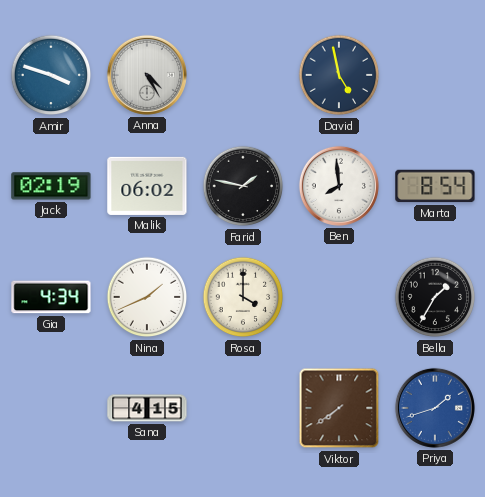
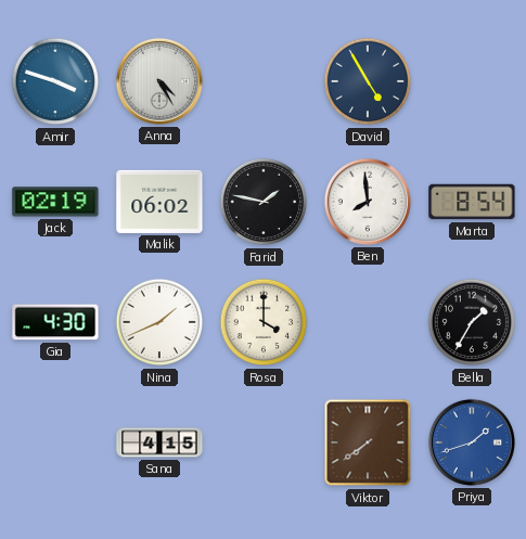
David: 4:58 -> 4:55
Gia: 4:34 -> 4:30
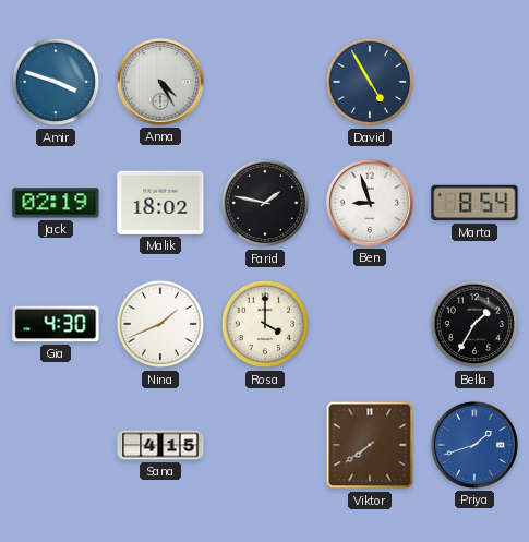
Malik: 06:02 -> 18:02
Ben: 7:59 -> 8:57
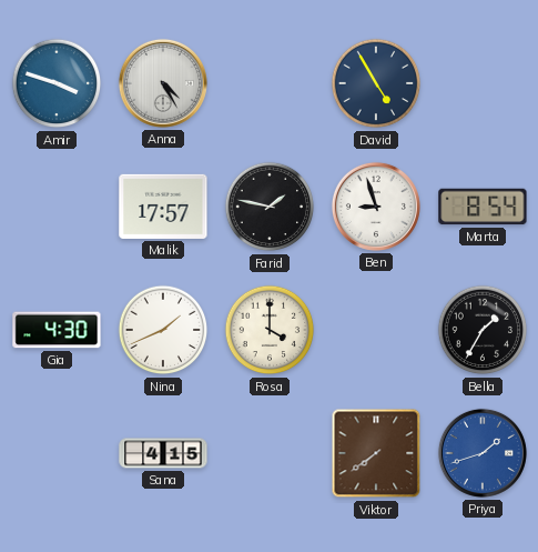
Jack: 02:19 -> none
Malik: 18:02 -> 17:57
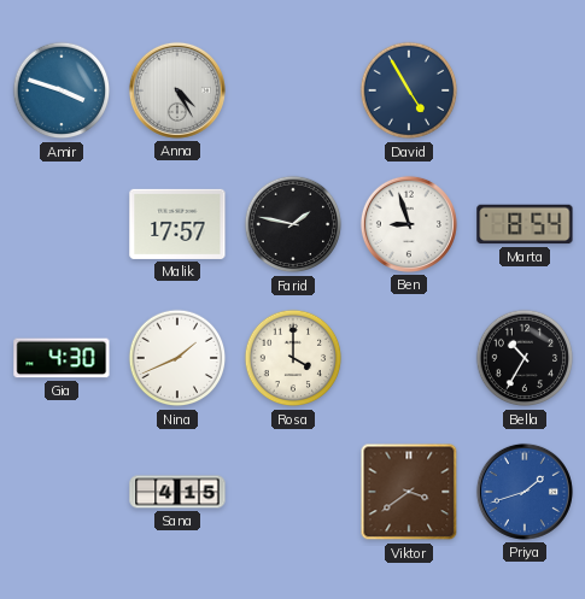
Bella: 1:35 -> 10:35
Viktor: 7:39 -> 3:39
